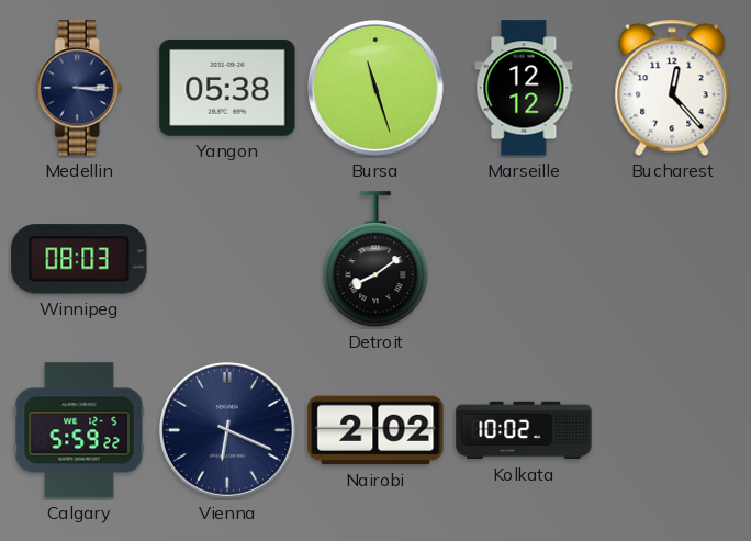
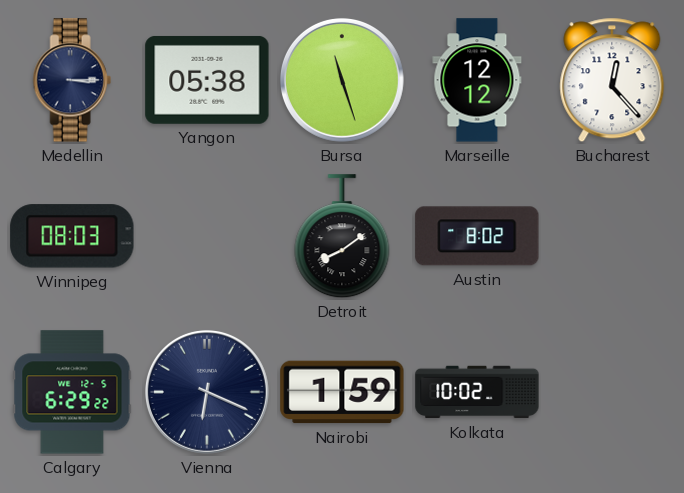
Austin: none -> 8:02
Calgary: 5:59 -> 6:29
Nairobi: 2:02 -> 1:59
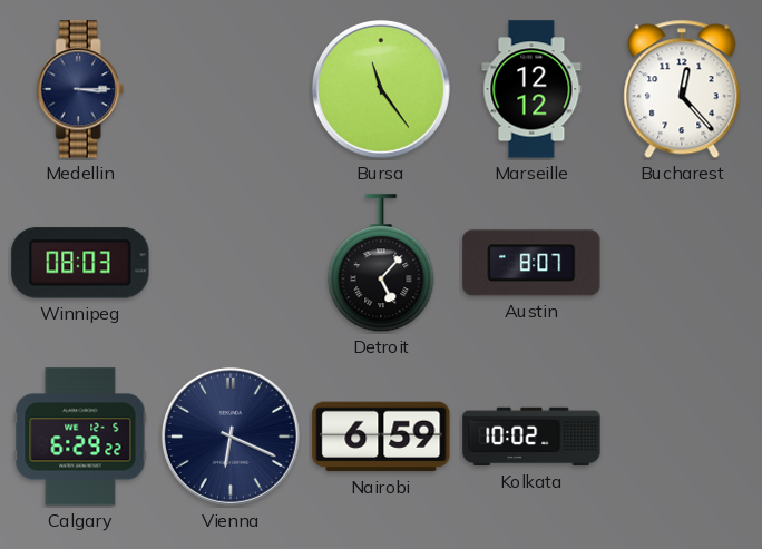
Yangon: 05:38 -> none
Bursa: 11:27 -> 11:24
Detroit: 8:09 -> 5:07
Austin: 8:02 -> 8:07
Nairobi: 1:59 -> 6:59
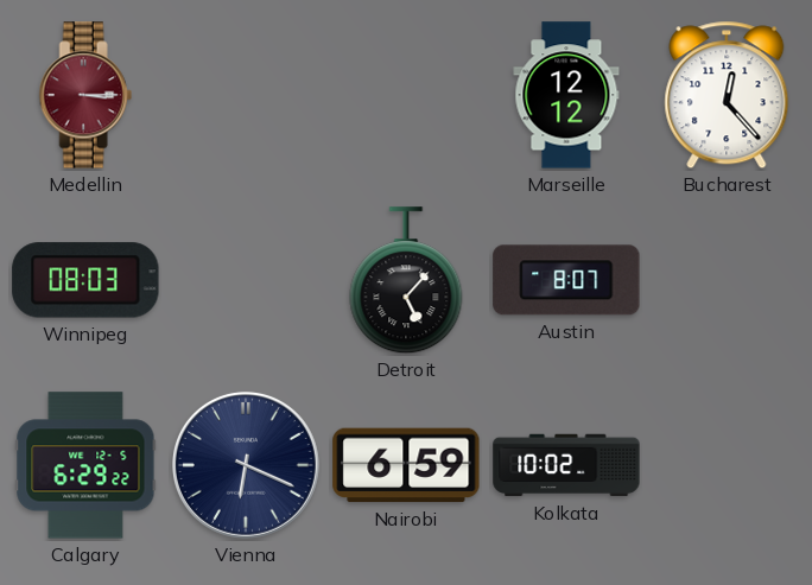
Medellin dial: navy -> burgundy
Bursa: 11:24 -> none
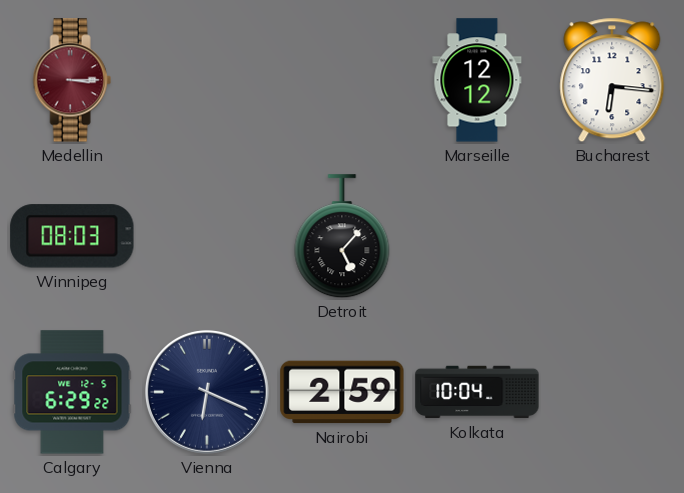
Bucharest: 12:23 -> 6:16
Austin: 8:07 -> none
Nairobi: 6:59 -> 2:59
Kolkata: 10:02 -> 10:04
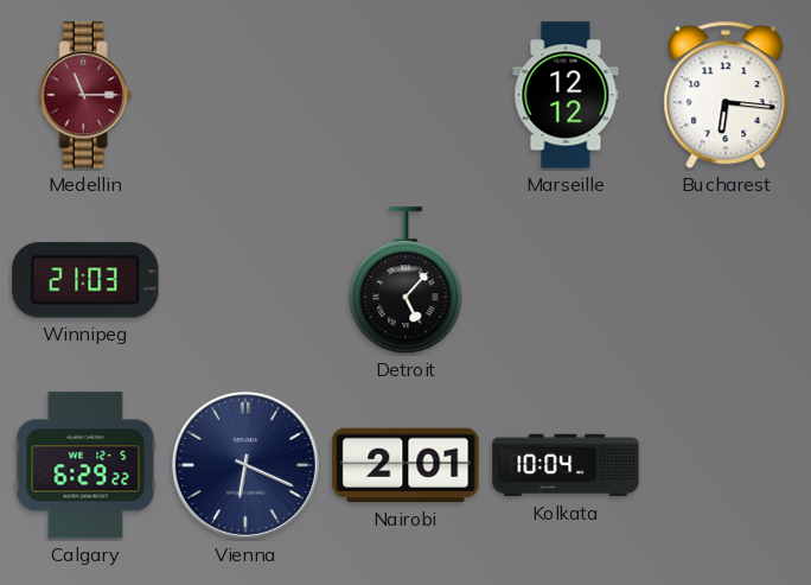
Medellin: 3:15 -> 11:15
Winnipeg: 08:03 -> 21:03
Nairobi: 2:59 -> 2:01
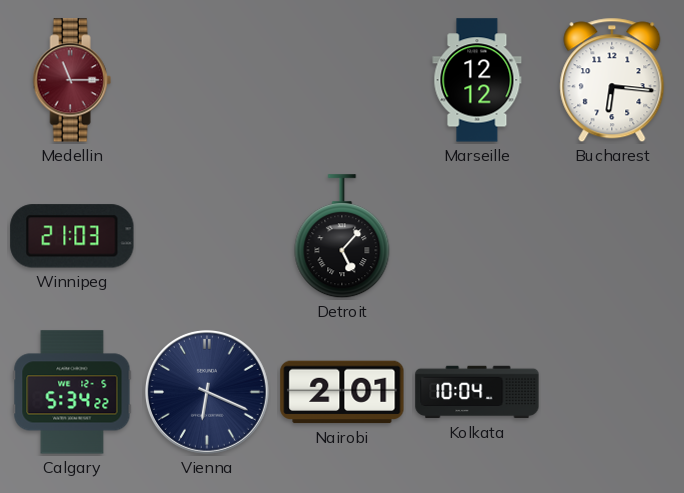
Calgary: 6:29 -> 5:34
